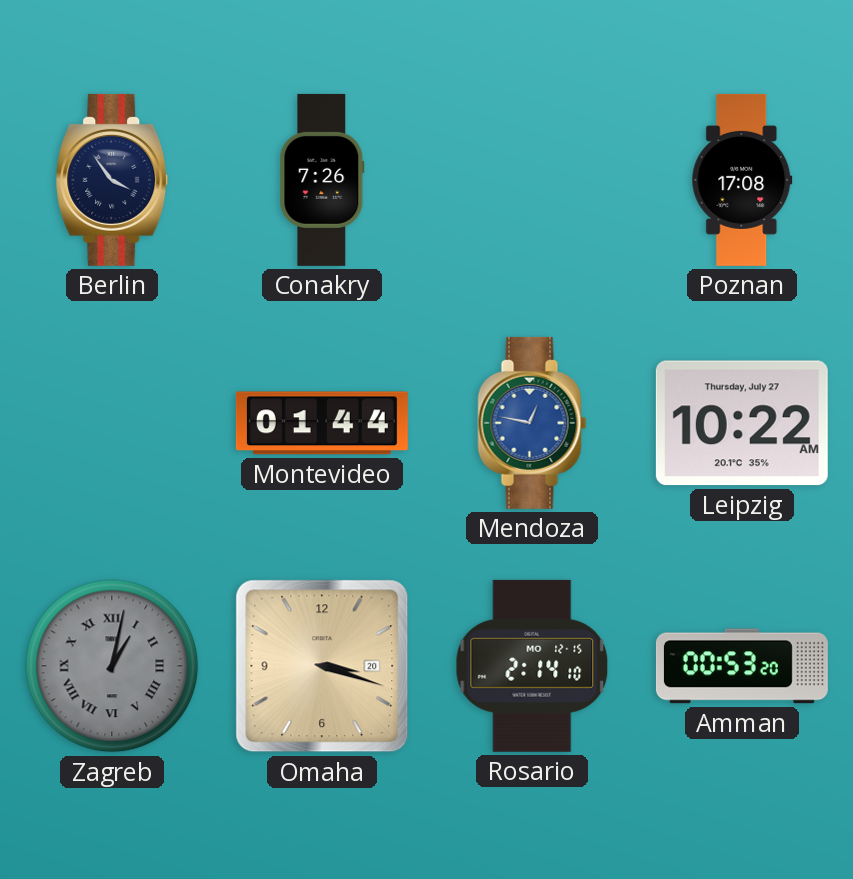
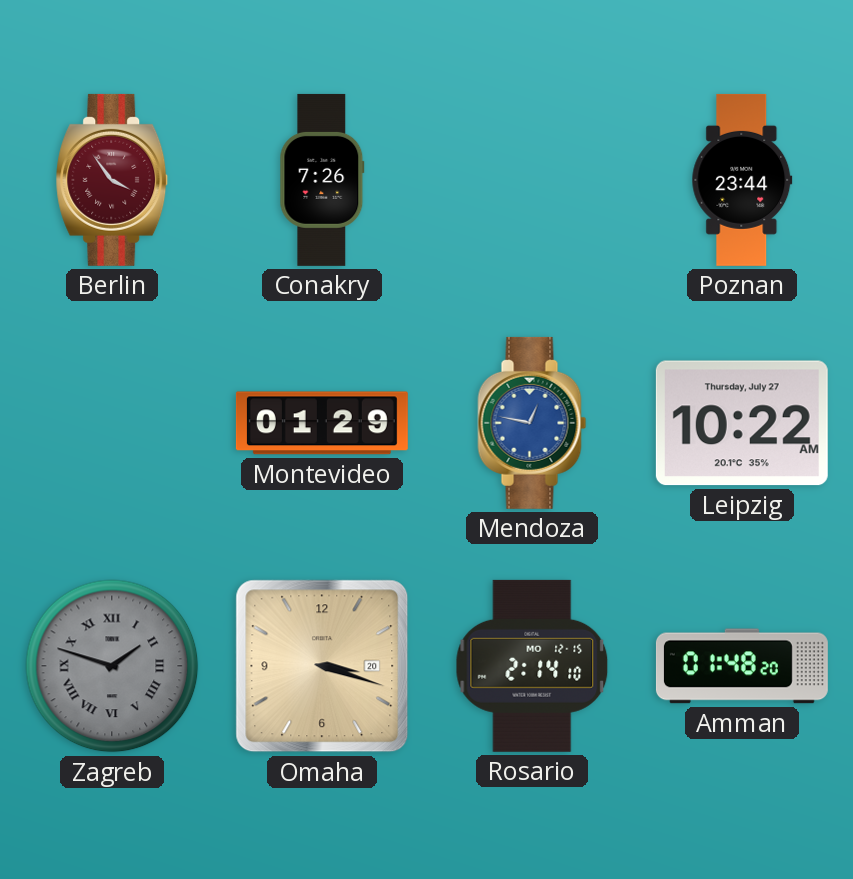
Berlin dial: navy -> burgundy
Poznan: 17:08 -> 23:44
Montevideo: 01:44 -> 01:29
Zagreb: 1:02 -> 1:48
Amman: 00:53 -> 01:48
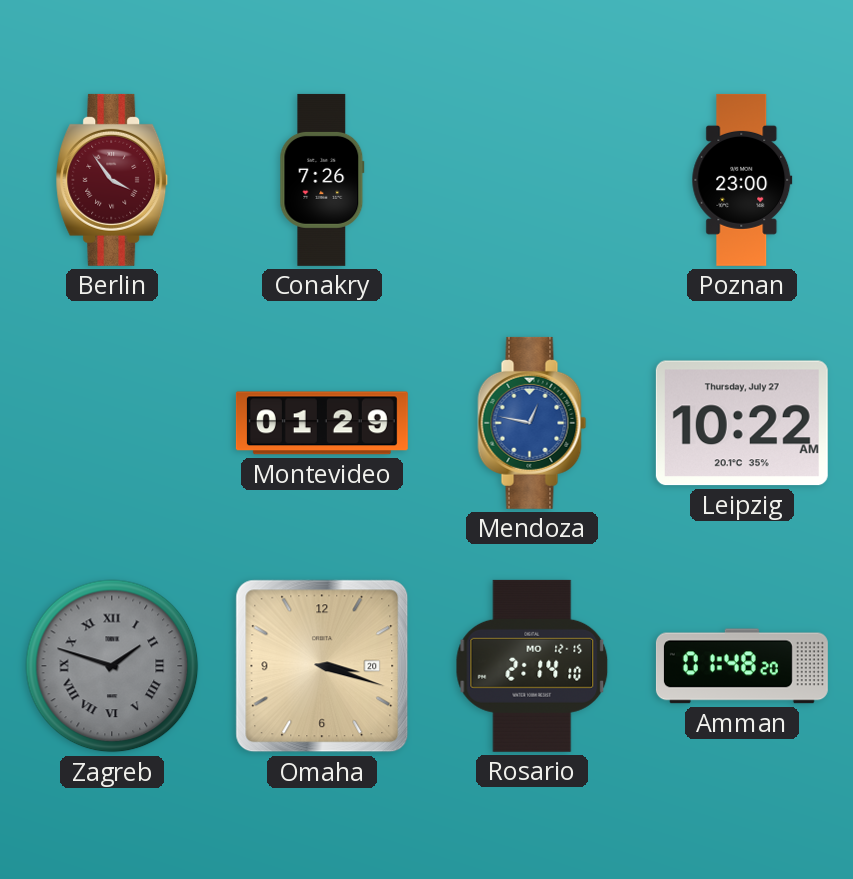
Poznan: 23:44 -> 23:00
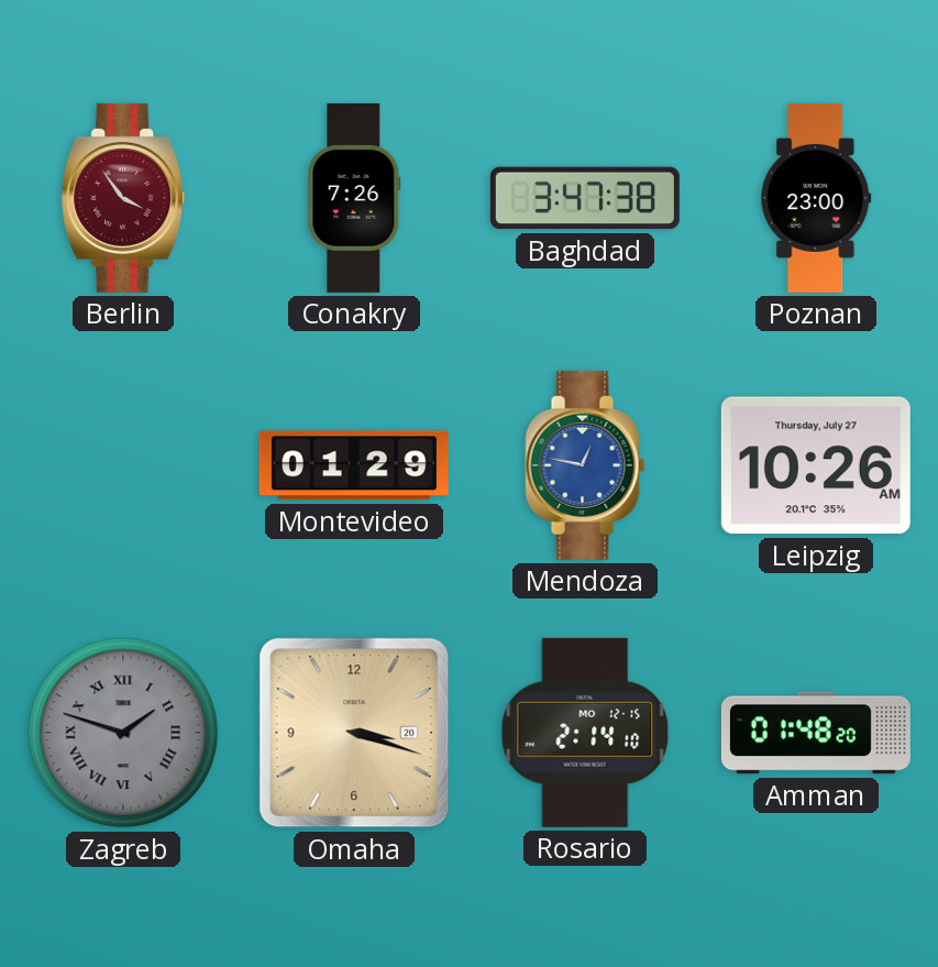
Baghdad: none -> 3:47
Leipzig: 10:22 -> 10:26
